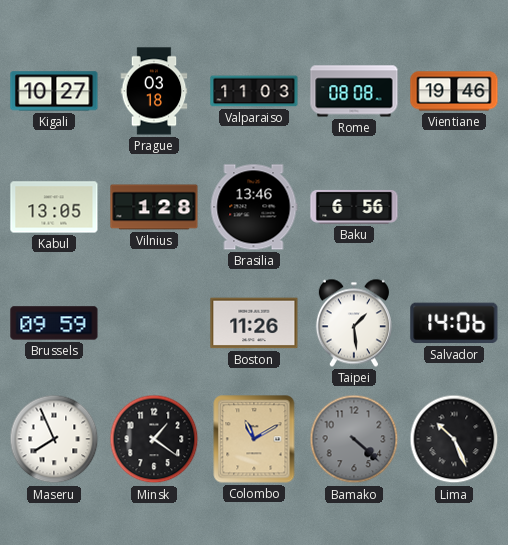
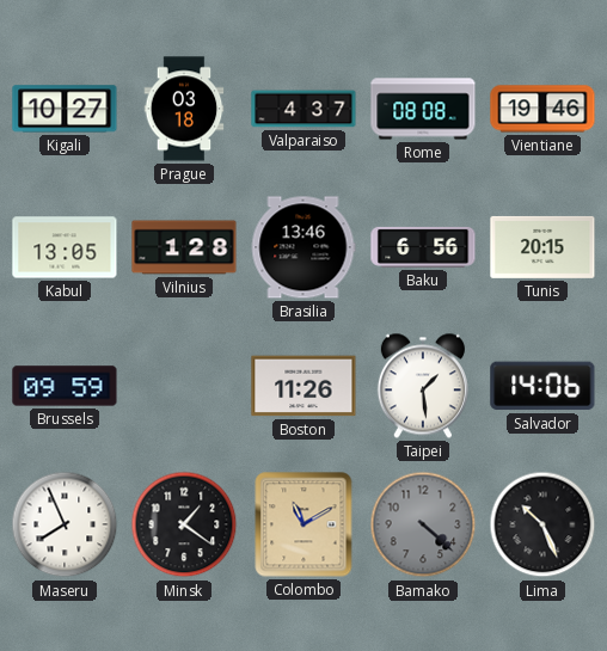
Valparaiso: 11:03 -> 4:37
Tunis: none -> 20:15
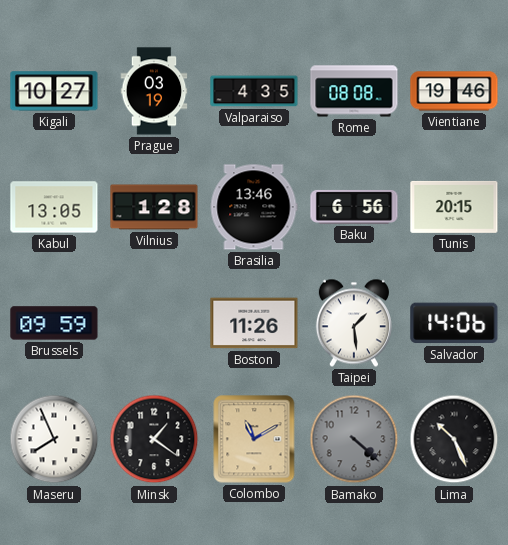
Prague: 03:18 -> 03:19
Valparaiso: 4:37 -> 4:35
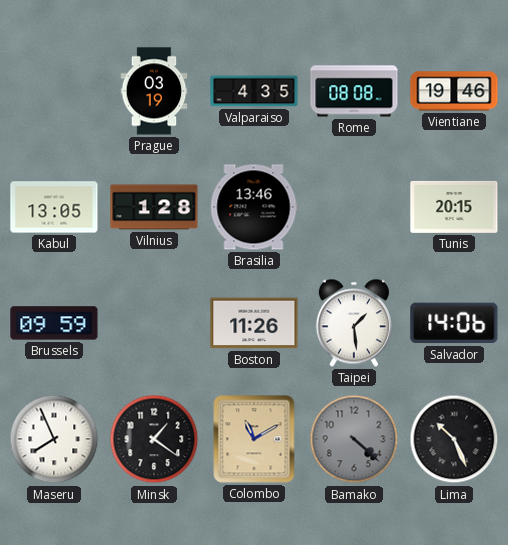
Kigali: 10:27 -> none
Baku: 6:56 -> none
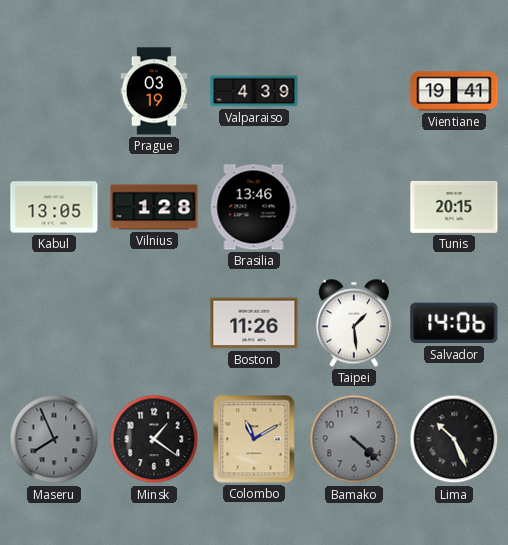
Valparaiso: 4:35 -> 4:39
Rome: 08:08 -> none
Vientiane: 19:46 -> 19:41
Brussels: 09:59 -> none
Maseru dial: white -> grey
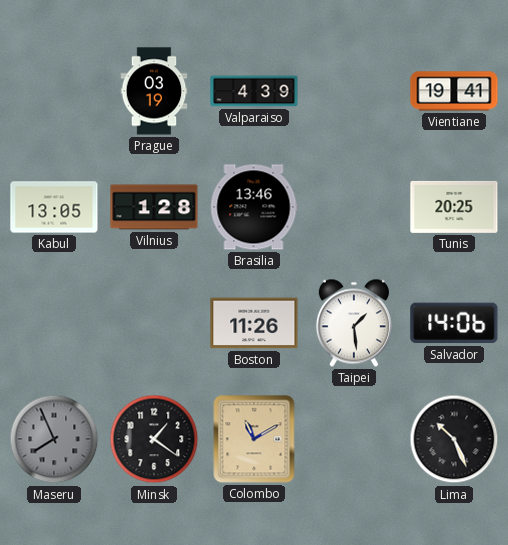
Tunis: 20:15 -> 20:25
Bamako: 4:22 -> none
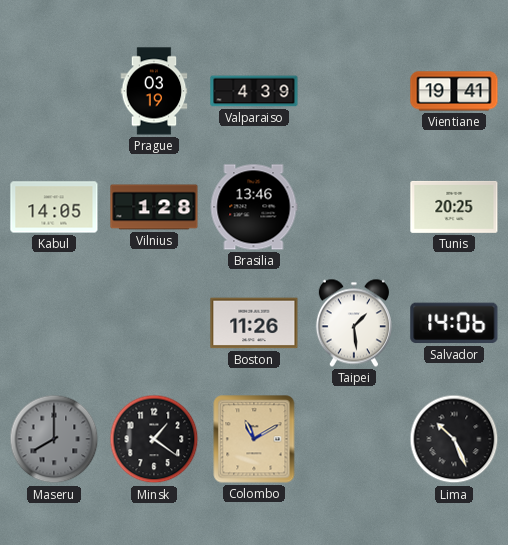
Kabul: 13:05 -> 14:05
Maseru: 7:56 -> 8:00
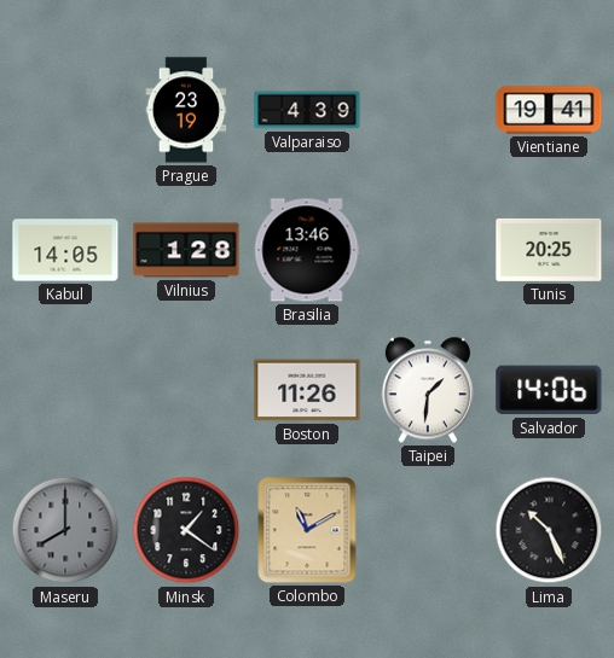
Prague: 03:19 -> 23:19
Taipei: 1:29 -> 1:31
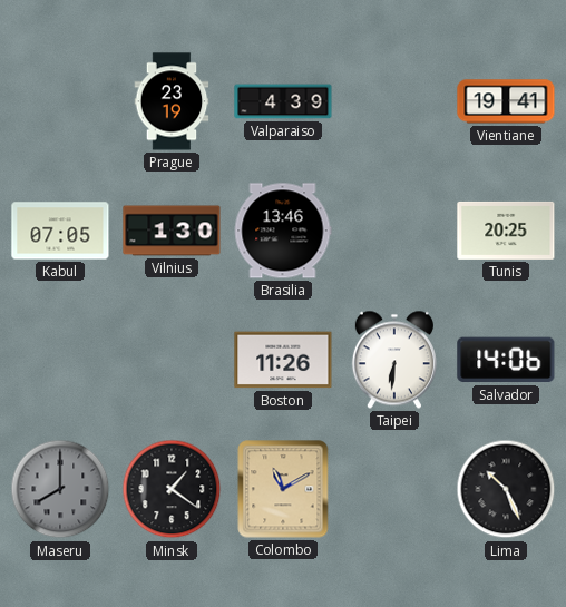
Kabul: 14:05 -> 07:05
Vilnius: 1:28 -> 1:30
Taipei: 1:31 -> 6:31
